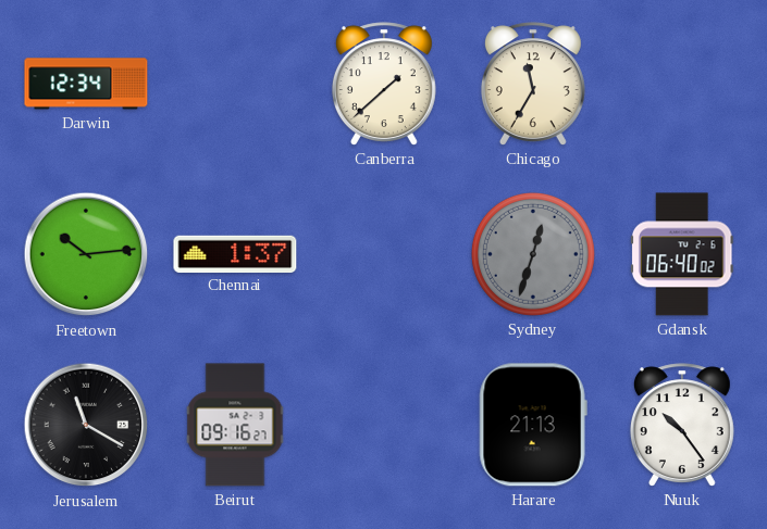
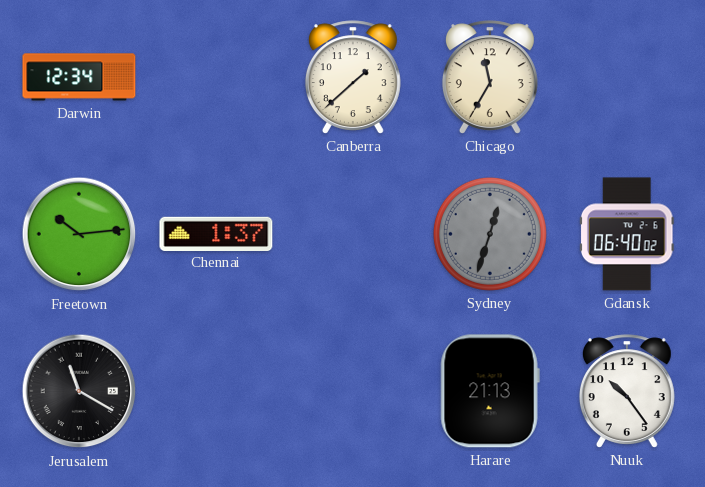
Beirut: 09:16 -> none
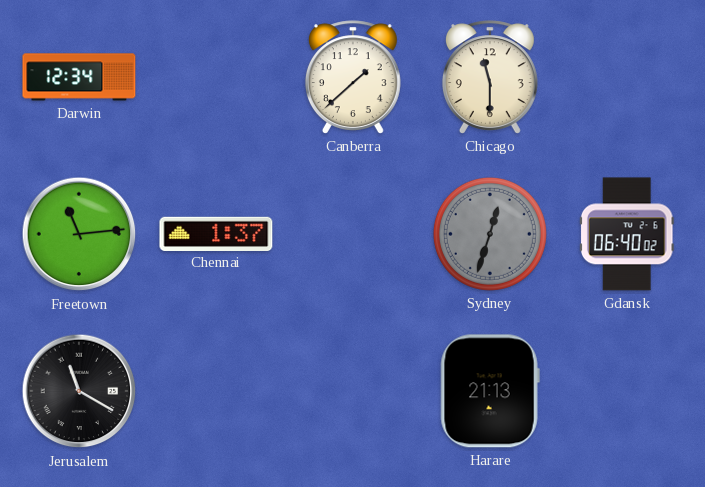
Chicago: 11:35 -> 11:30
Freetown: 10:14 -> 11:14
Nuuk: 10:24 -> none
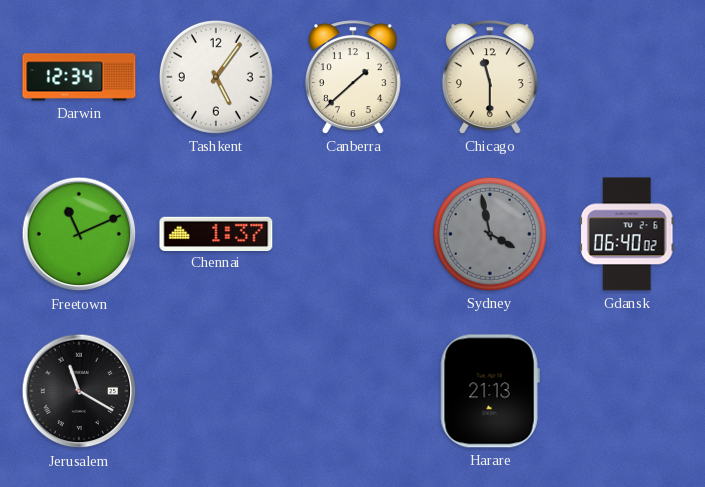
Tashkent: none -> 5:06
Freetown: 11:14 -> 11:11
Sydney: 12:33 -> 3:58
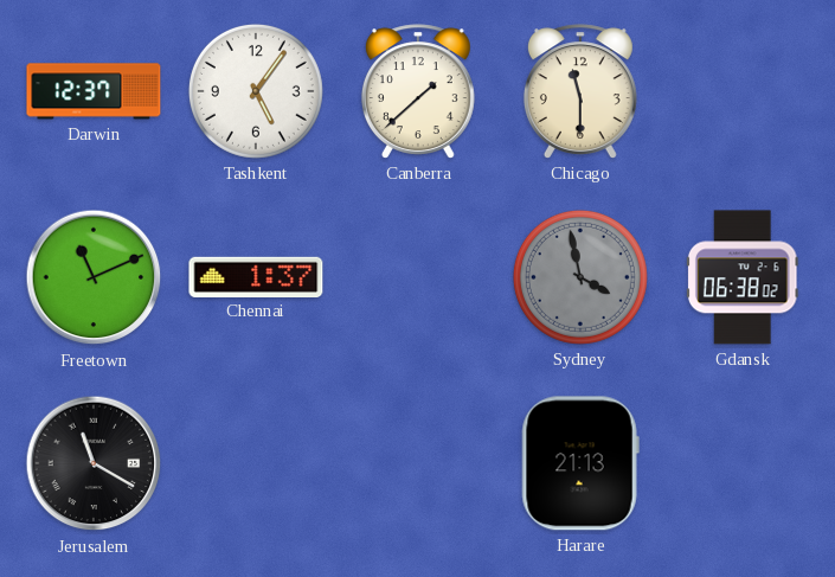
Darwin: 12:34 -> 12:37
Gdansk: 06:40 -> 06:38
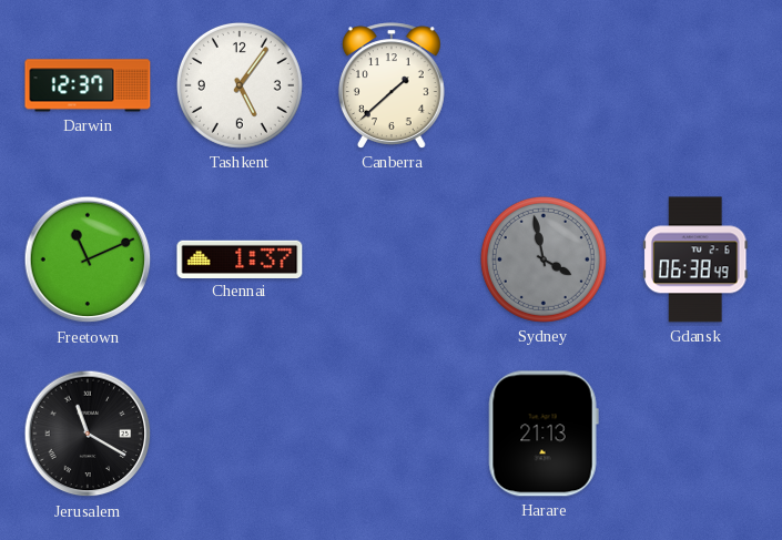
Chicago: 11:30 -> none
Gdansk: 06:38:02 -> 06:38:49
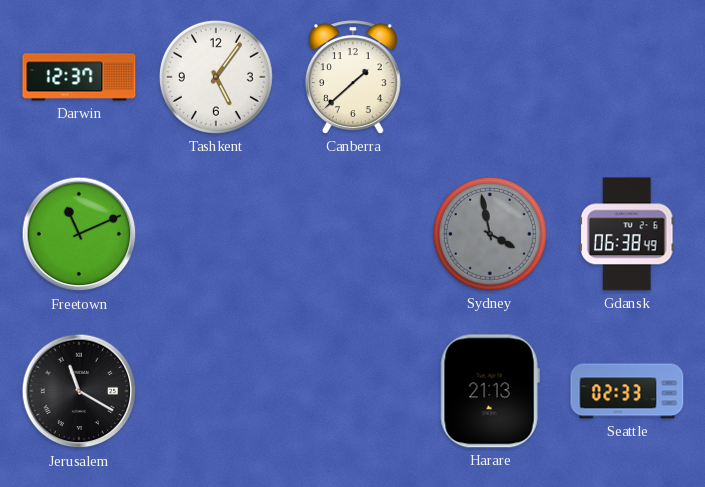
Chennai: 1:37 -> none
Seattle: none -> 02:33
